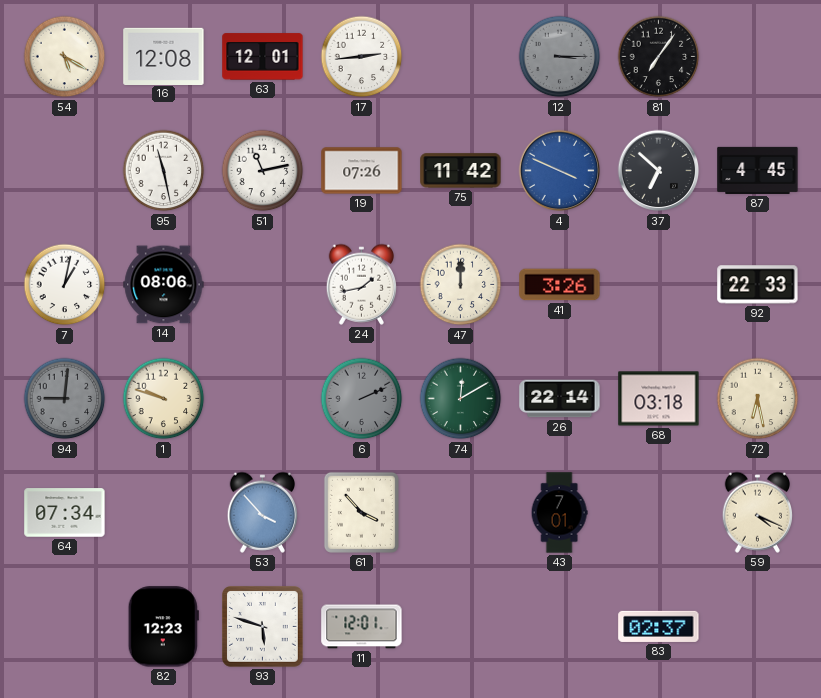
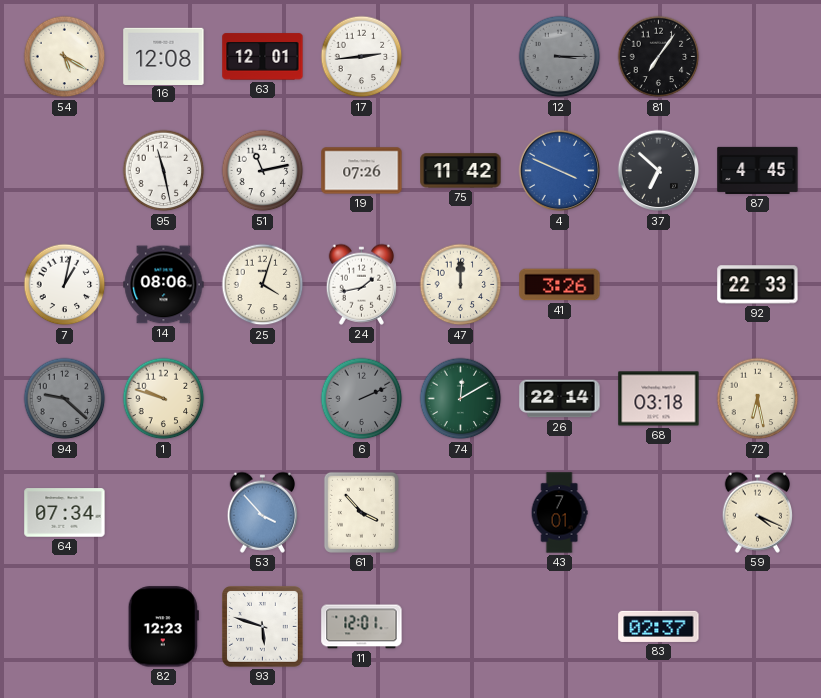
25: none -> 4:03
94: 9:01 -> 9:22
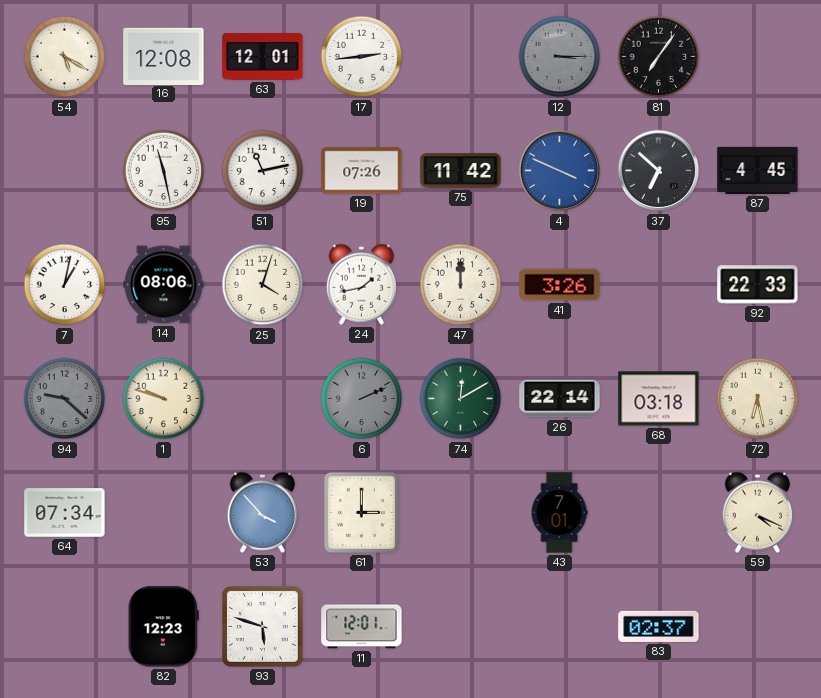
61: 3:53 -> 3:00
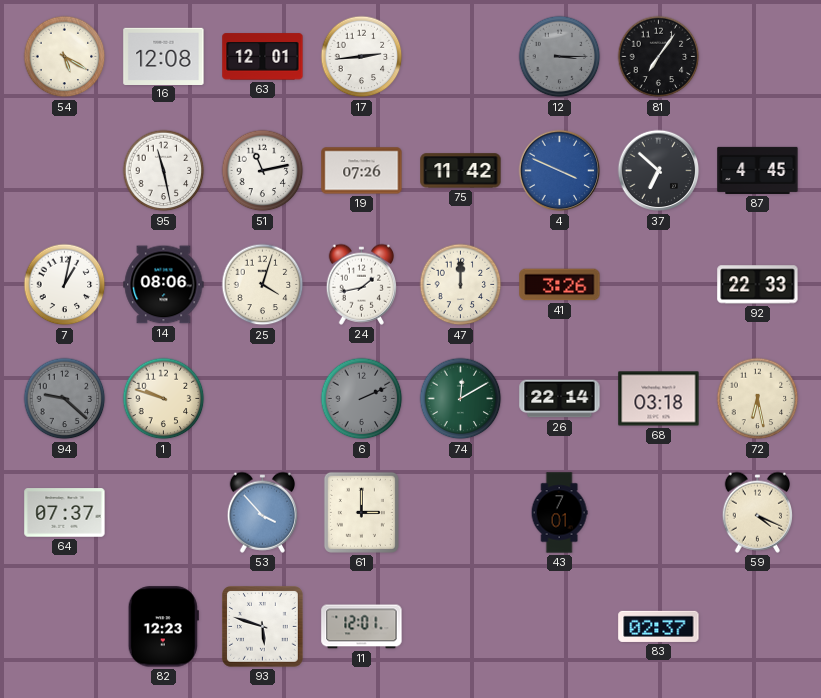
64: 07:34 -> 07:37
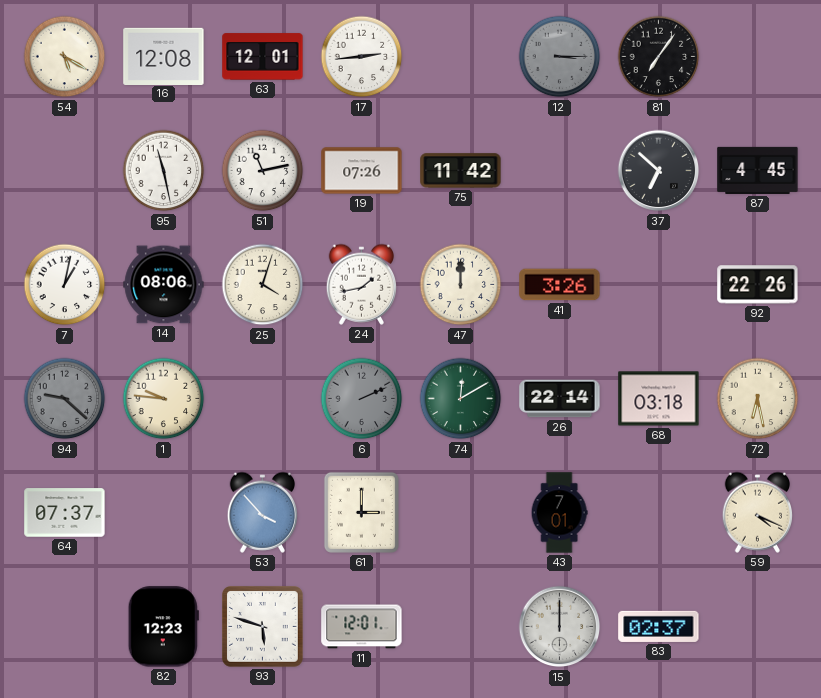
4: 3:49 -> none
92: 22:33 -> 22:26
1: 9:48 -> 9:46
15: none -> 12:00
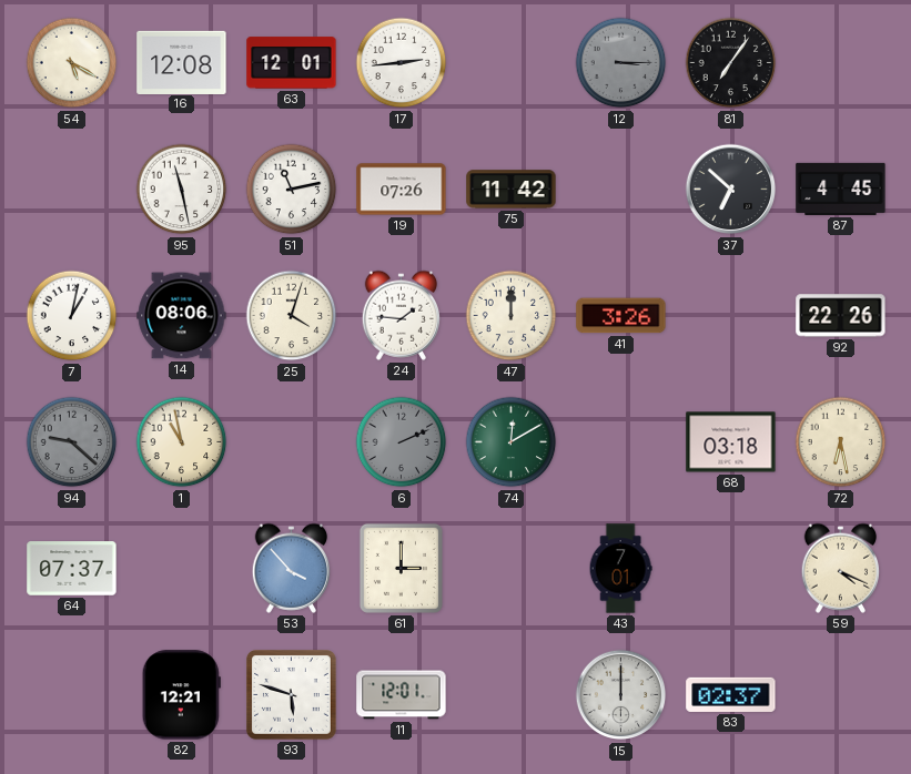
24: 1:43 -> 1:46
1: 9:46 -> 10:58
26: 22:14 -> none
82: 12:23 -> 12:21
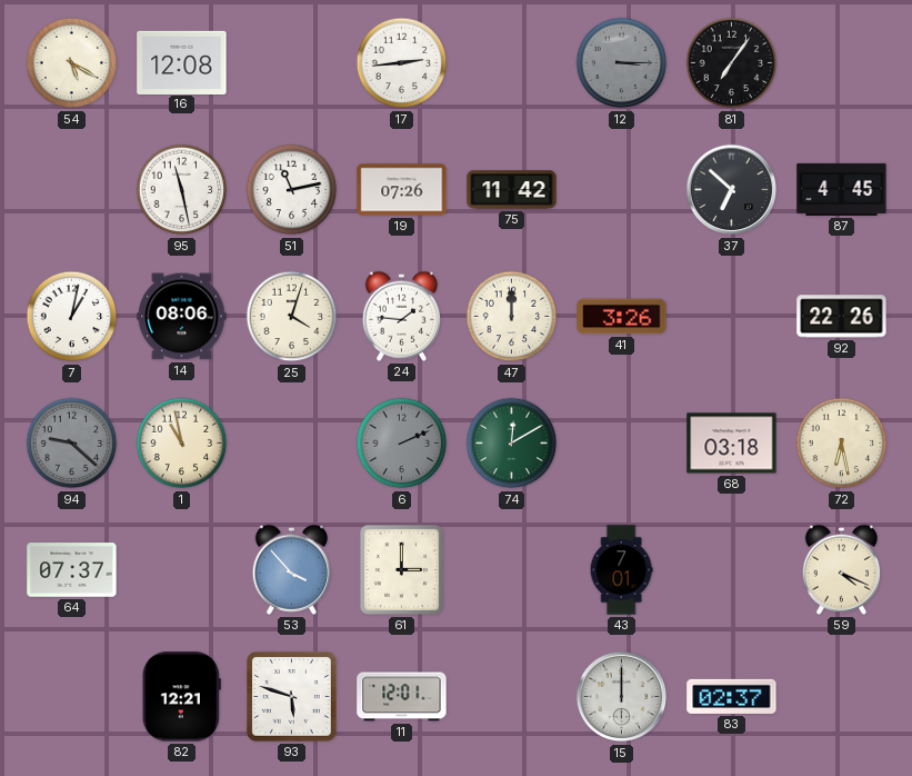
63: 12:01 -> none
